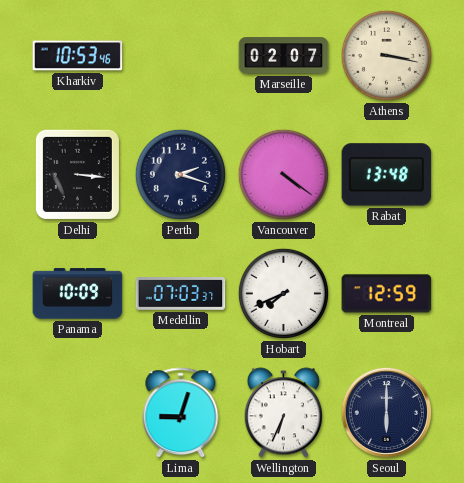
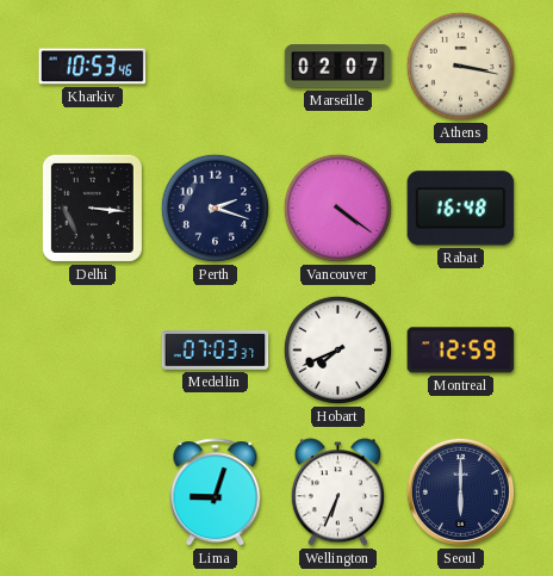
Rabat: 13:48 -> 16:48
Panama: 10:09 -> none
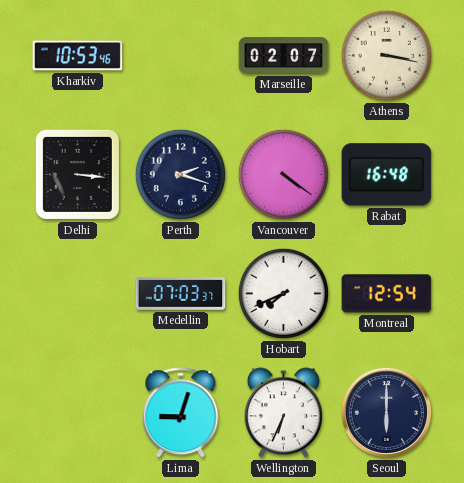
Montreal: 12:59 -> 12:54
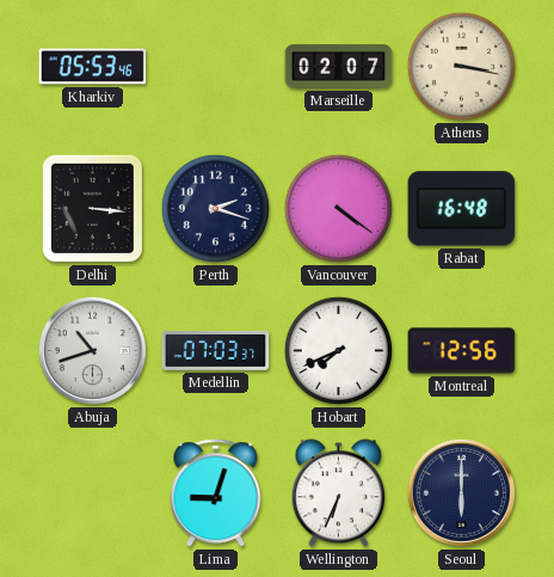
Kharkiv: 10:53 -> 05:53
Abuja: none -> 10:42
Montreal: 12:54 -> 12:56
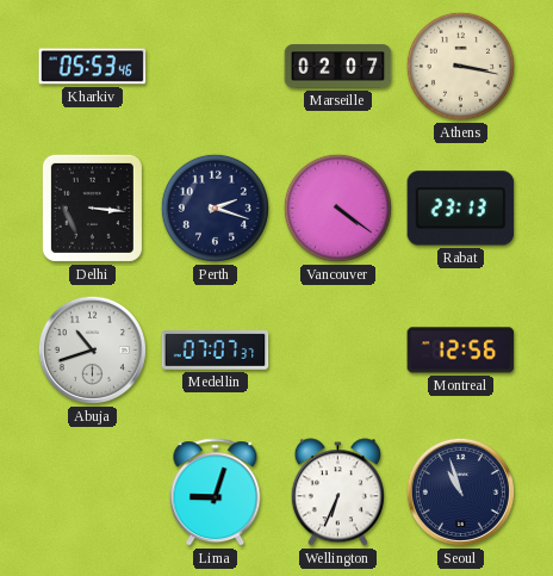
Rabat: 16:48 -> 23:13
Medellin: 07:03 -> 07:07
Hobart: 7:41 -> none
Seoul: 6:00 -> 10:57
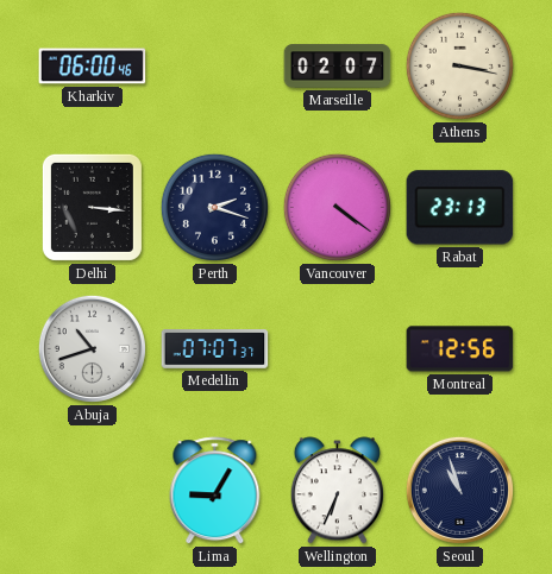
Kharkiv: 05:53 -> 06:00
Lima: 9:03 -> 9:05
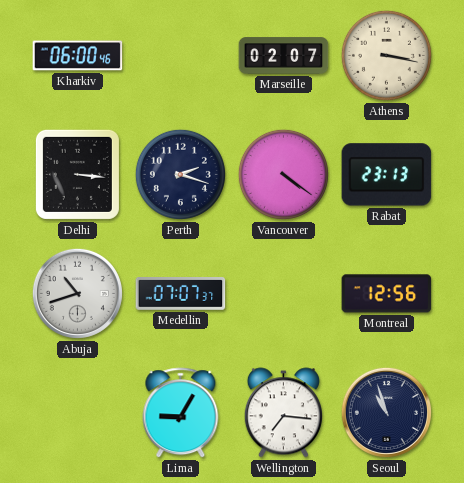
Wellington: 6:34 -> 7:16
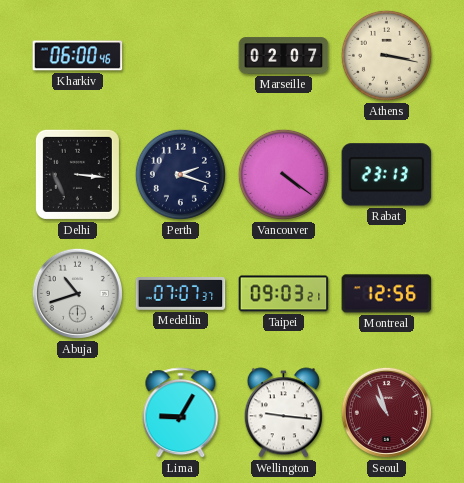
Taipei: none -> 09:03
Wellington: 7:16 -> 9:16
Seoul dial: navy -> burgundy
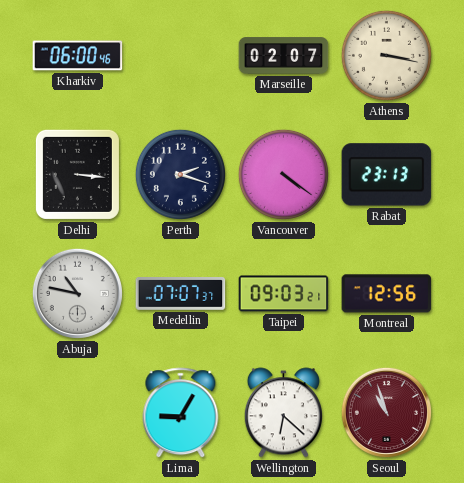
Abuja: 10:42 -> 10:47
Wellington: 9:16 -> 6:22
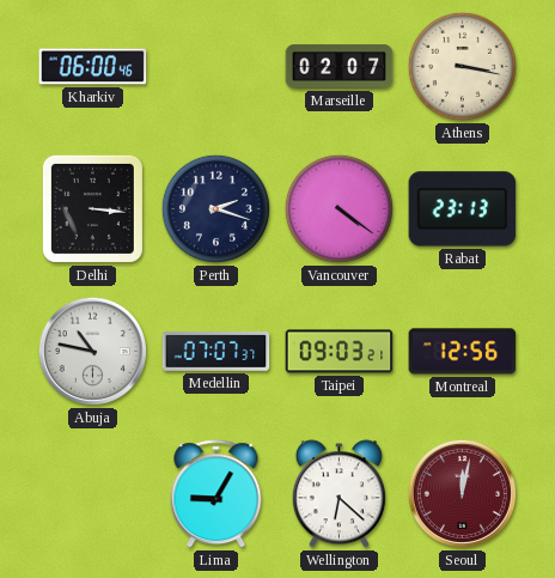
Seoul: 10:57 -> 12:02
